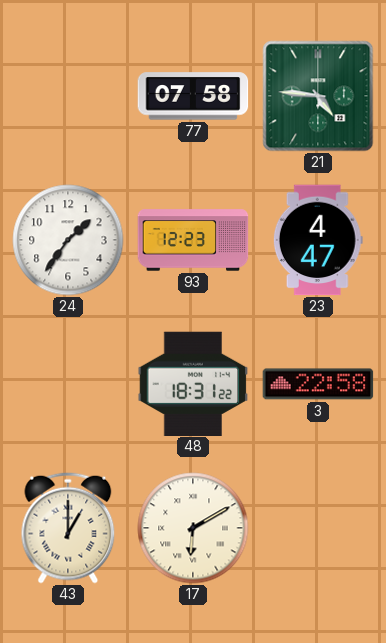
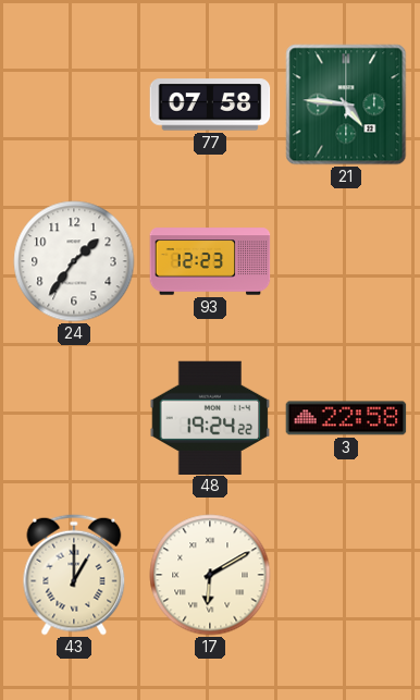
23: 4:47 -> none
48: 18:31 -> 19:24
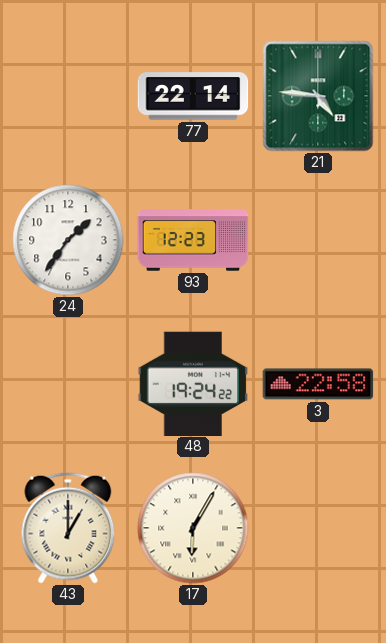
77: 07:58 -> 22:14
17: 6:10 -> 6:05
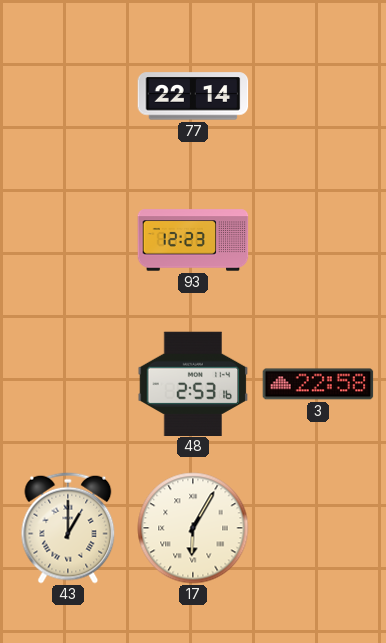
21: 4:46 -> none
24: 1:36 -> none
48: 19:24 -> 2:53
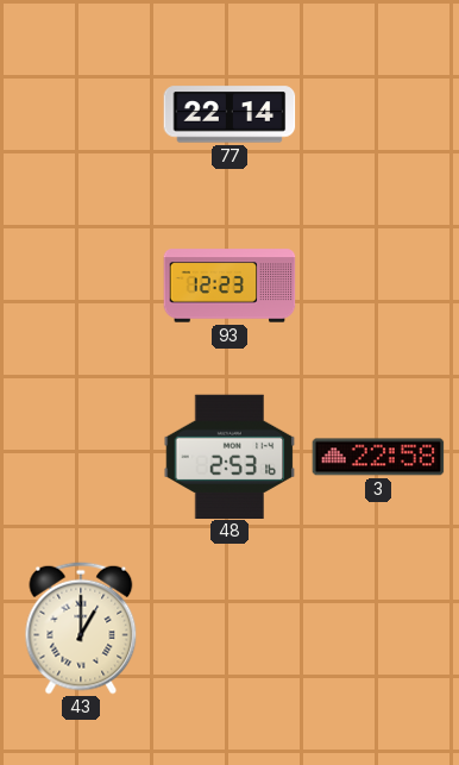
17: 6:05 -> none
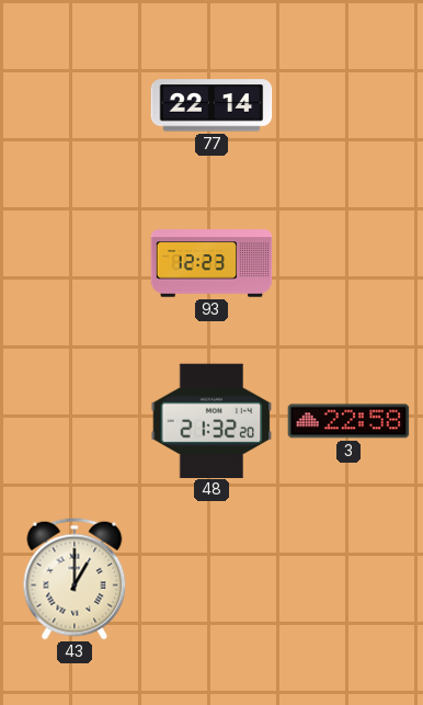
48: 2:53 -> 21:32
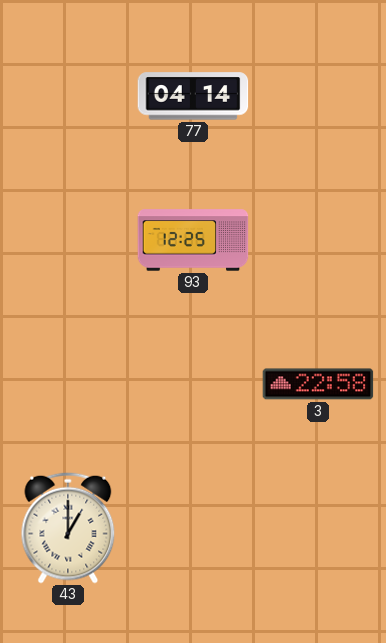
77: 22:14 -> 04:14
93: 12:23 -> 12:25
48: 21:32 -> none
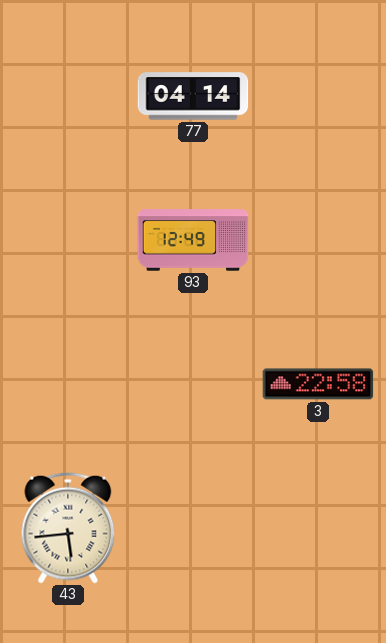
93: 12:25 -> 12:49
43: 1:00 -> 5:44
